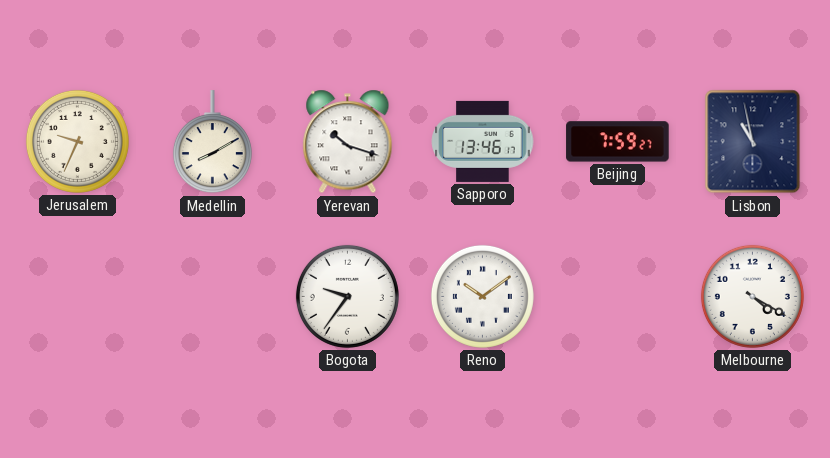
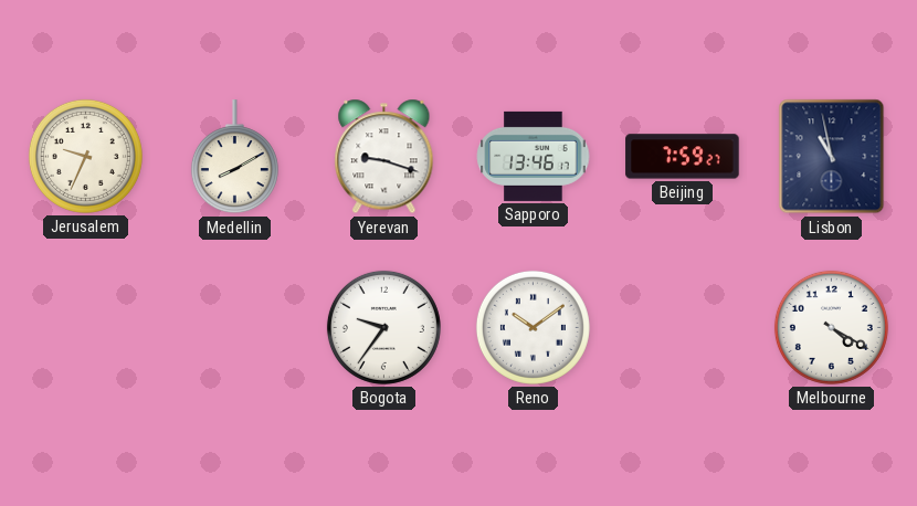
Yerevan: 10:18 -> 9:18
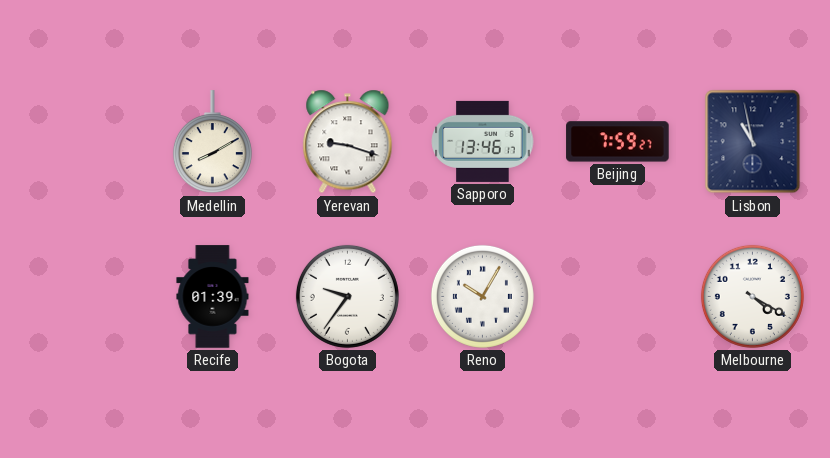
Jerusalem: 9:34 -> none
Recife: none -> 01:39
Reno: 10:09 -> 10:05
